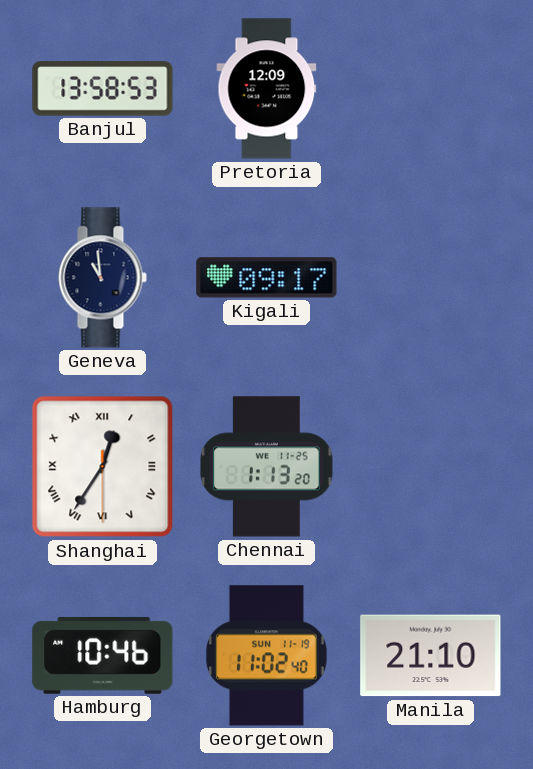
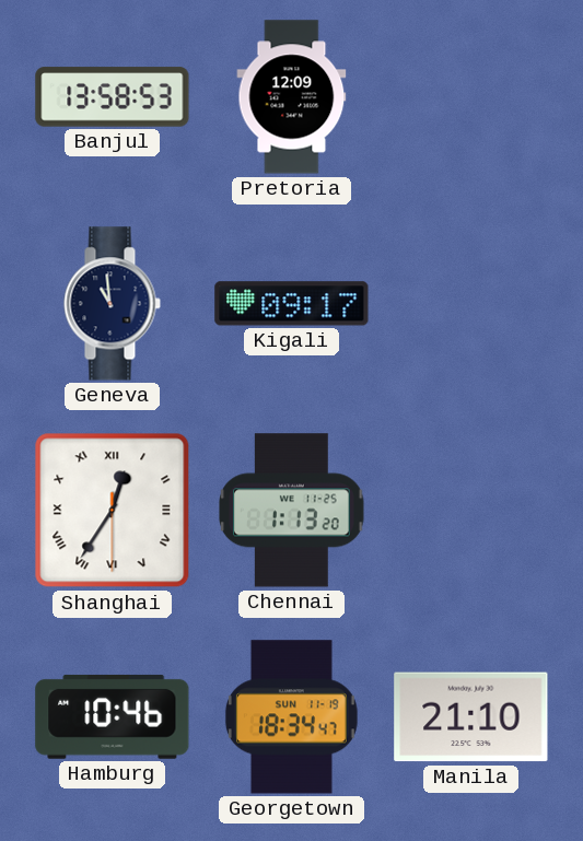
Georgetown: 11:02 -> 18:34
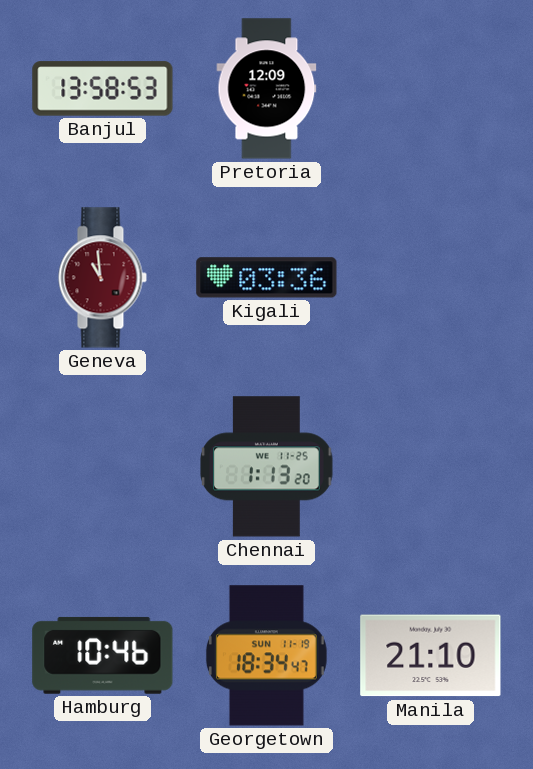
Geneva dial: navy -> burgundy
Kigali: 09:17 -> 03:36
Shanghai: 12:35 -> none
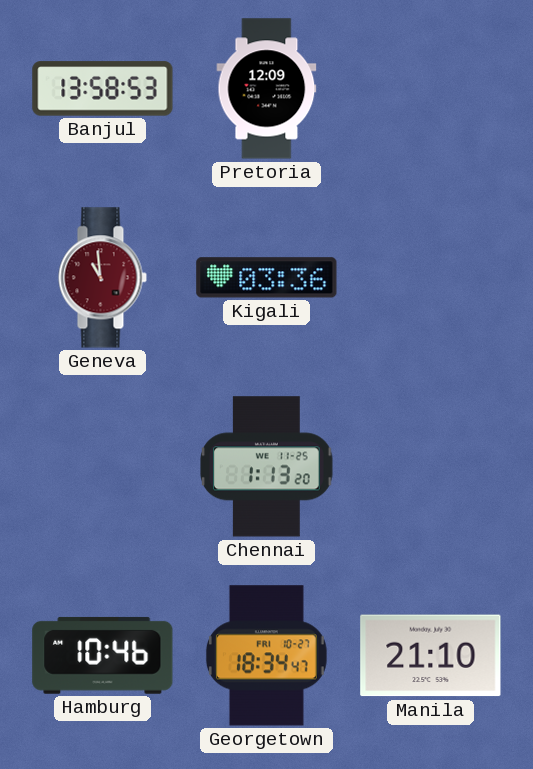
Georgetown date: SUN 11-19 -> FRI 10-27
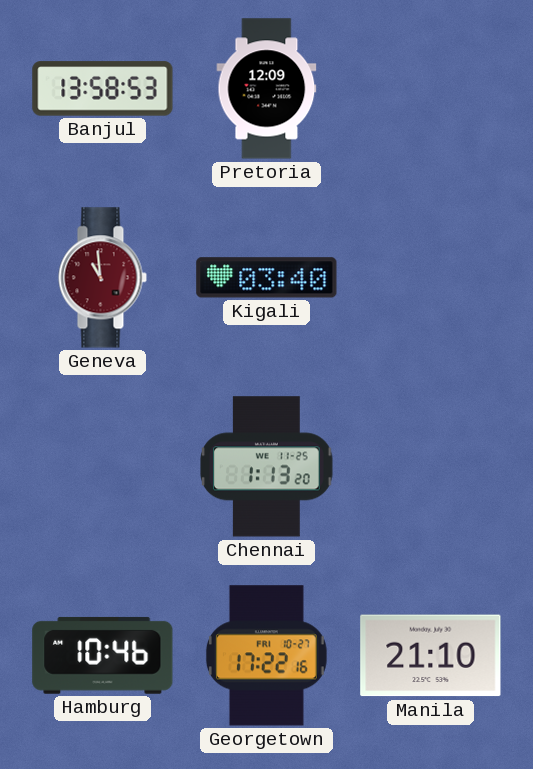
Kigali: 03:36 -> 03:40
Georgetown: 18:34 -> 17:22
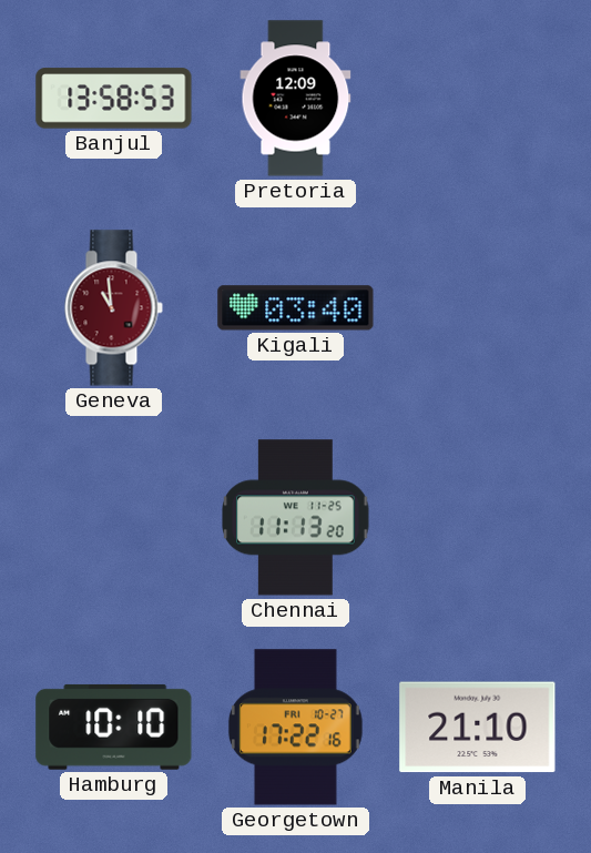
Chennai: 1:13 -> 11:13
Hamburg: 10:46 -> 10:10
